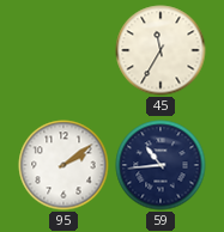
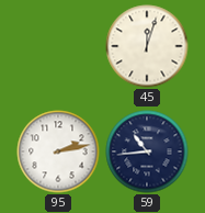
45: 11:35 -> 12:03
95: 2:09 -> 2:13
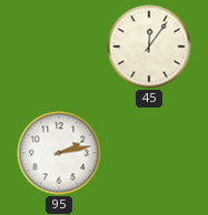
45: 12:03 -> 12:06
59: 10:44 -> none
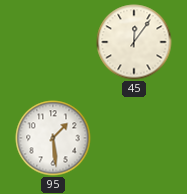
95: 2:13 -> 1:29
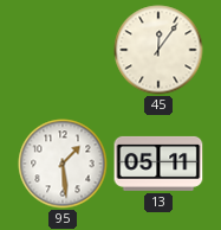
13: none -> 05:11
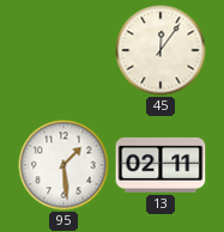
13: 05:11 -> 02:11
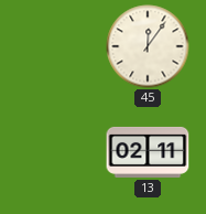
95: 1:29 -> none
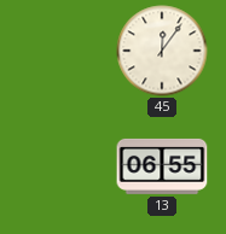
13: 02:11 -> 06:55
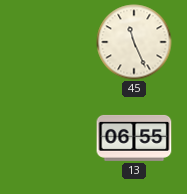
45: 12:06 -> 11:26
